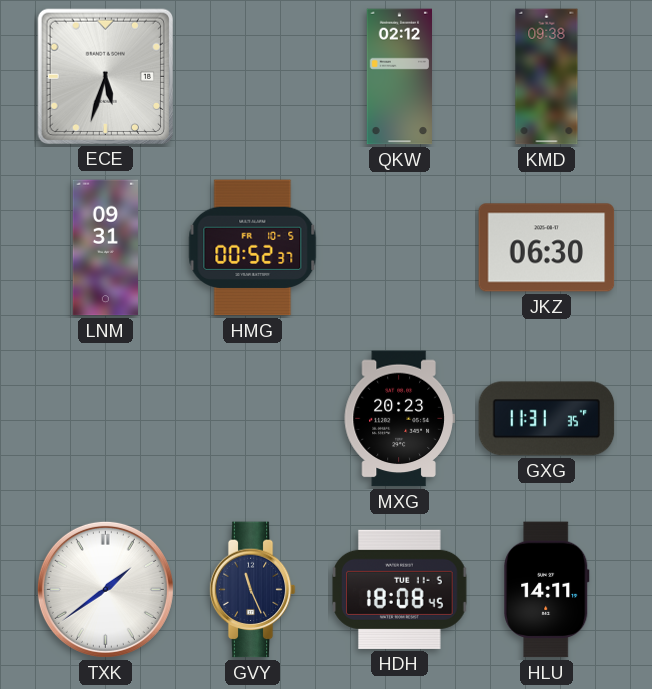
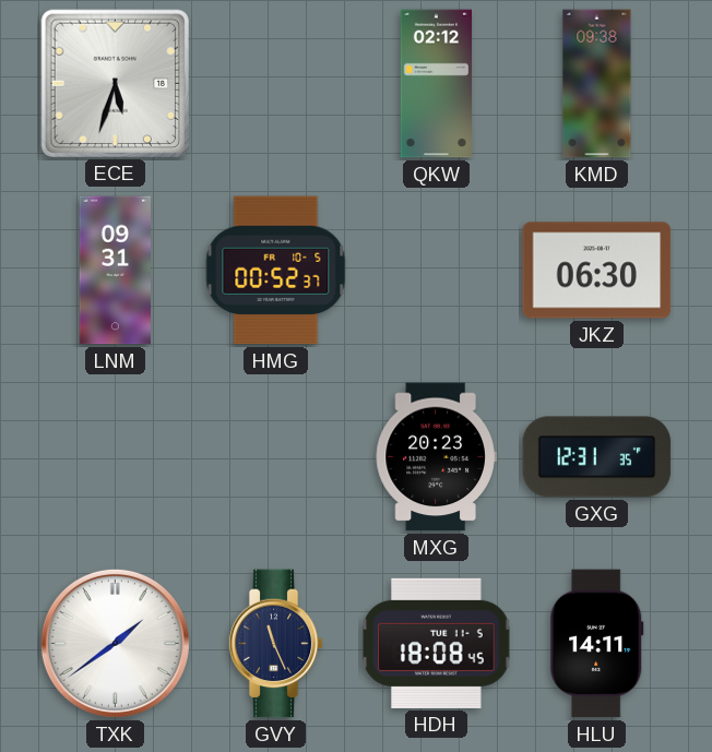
GXG: 11:31 -> 12:31
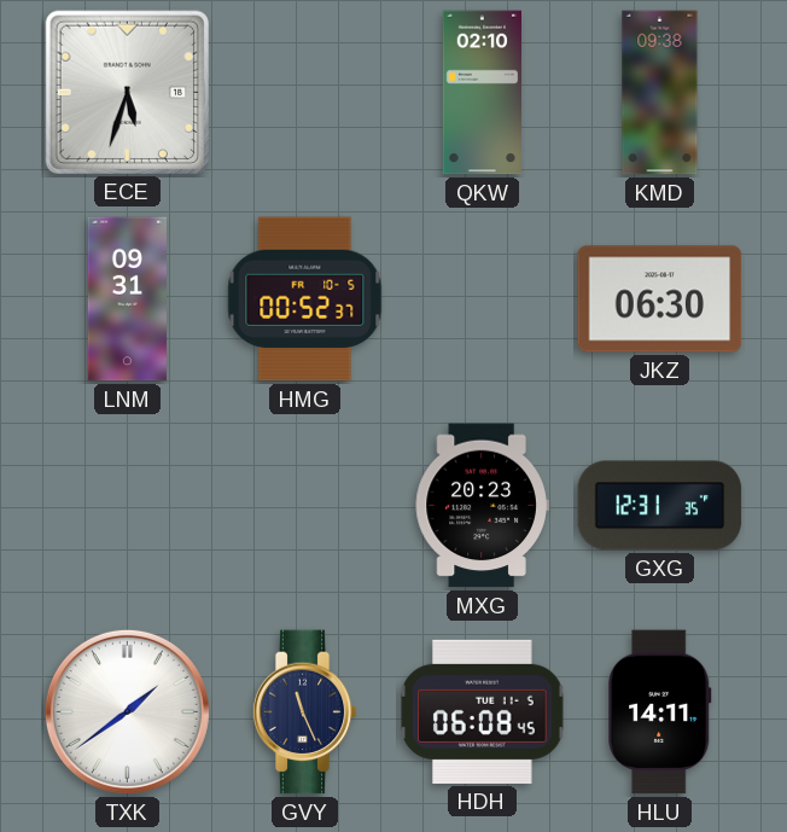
QKW: 02:12 -> 02:10
HDH: 18:08 -> 06:08
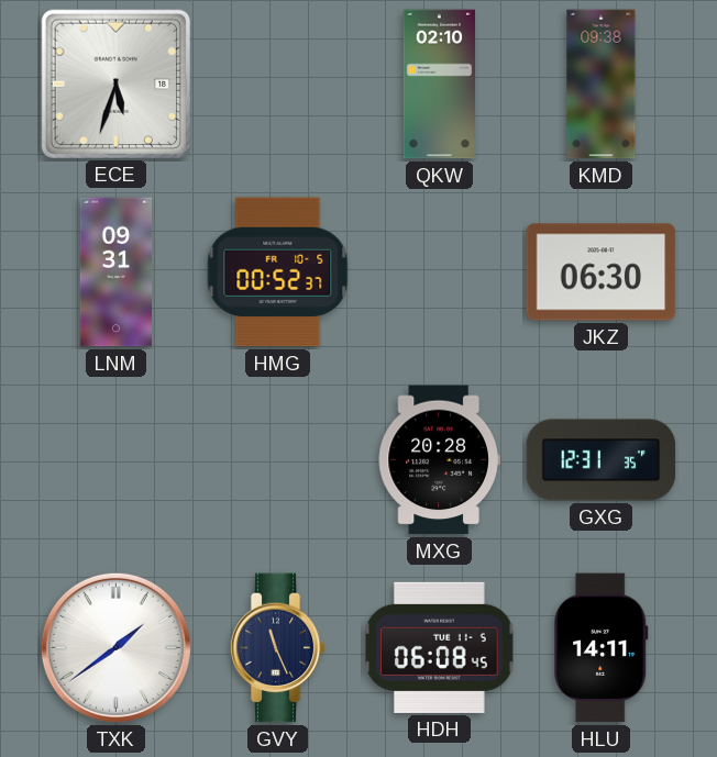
MXG: 20:23 -> 20:28
